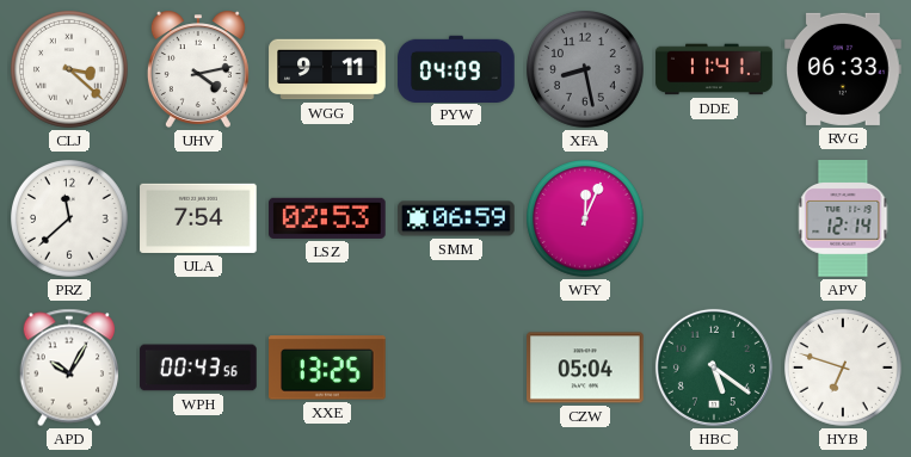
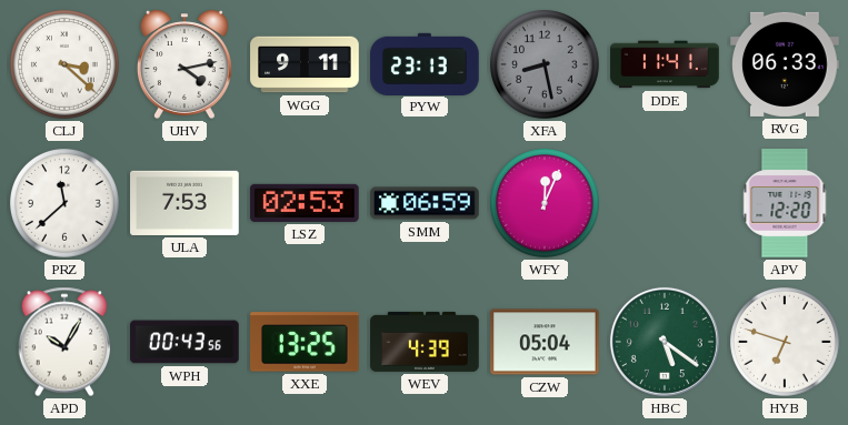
PYW: 04:09 -> 23:13
ULA: 7:54 -> 7:53
APV: 12:14 -> 12:20
WEV: none -> 4:39
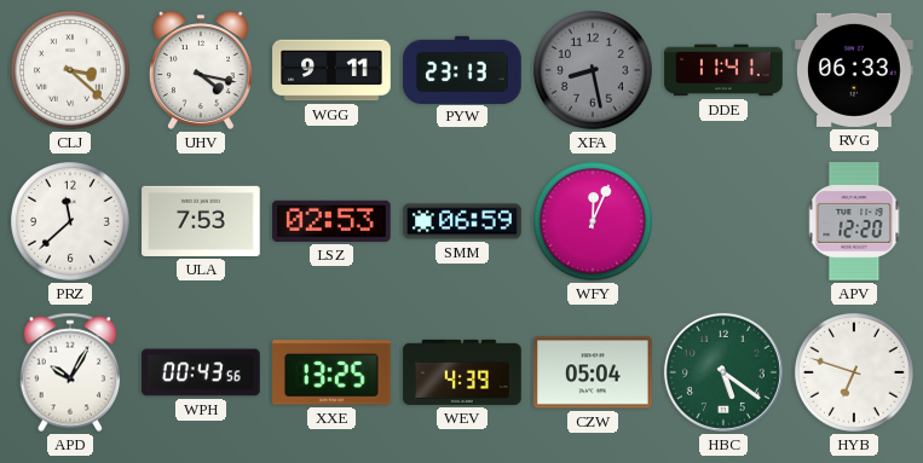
UHV: 4:13 -> 4:17
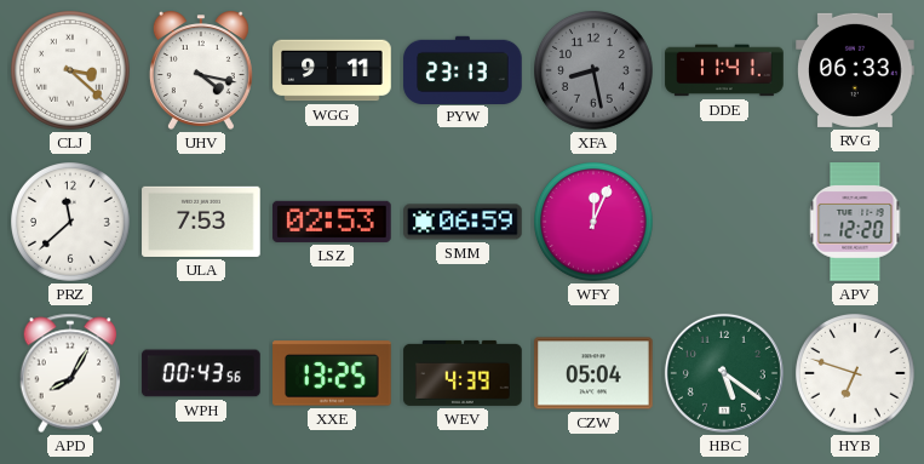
APD: 10:05 -> 8:05
